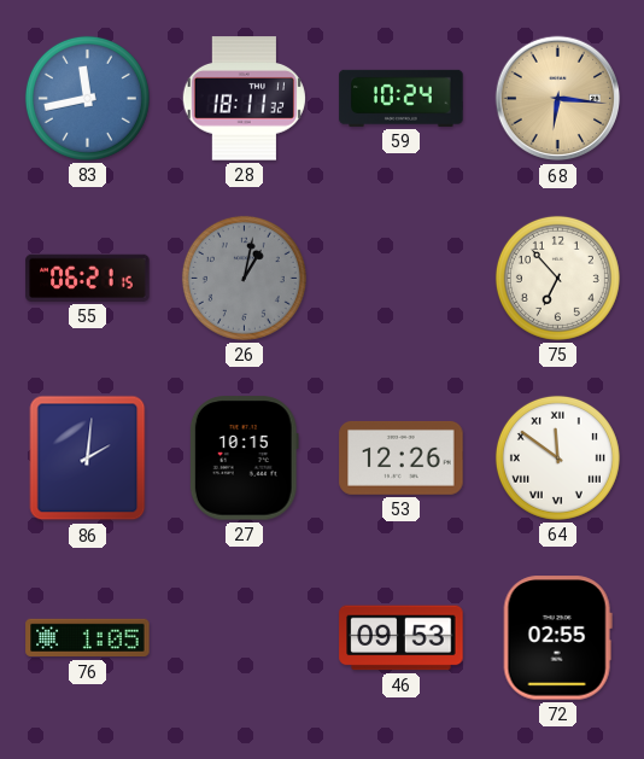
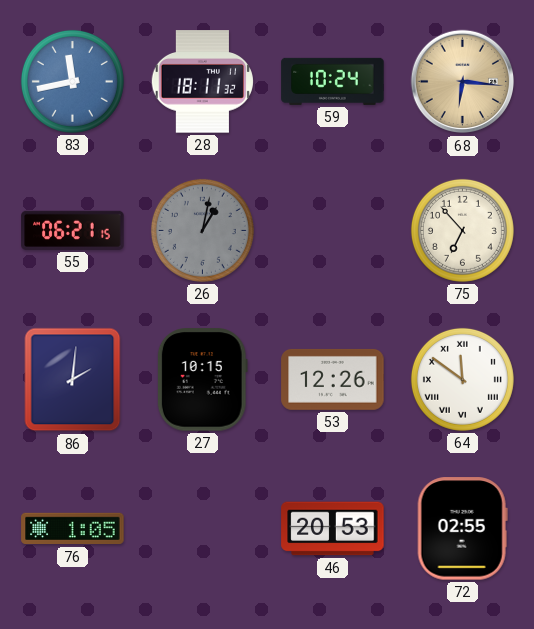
46: 09:53 -> 20:53
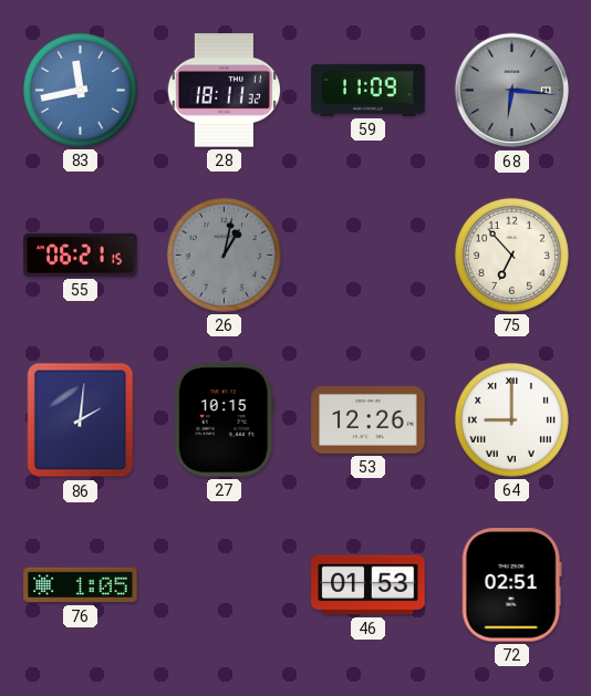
59: 10:24 -> 11:09
68 dial: champagne -> grey
64: 11:51 -> 9:00
46: 20:53 -> 01:53
72: 02:55 -> 02:51
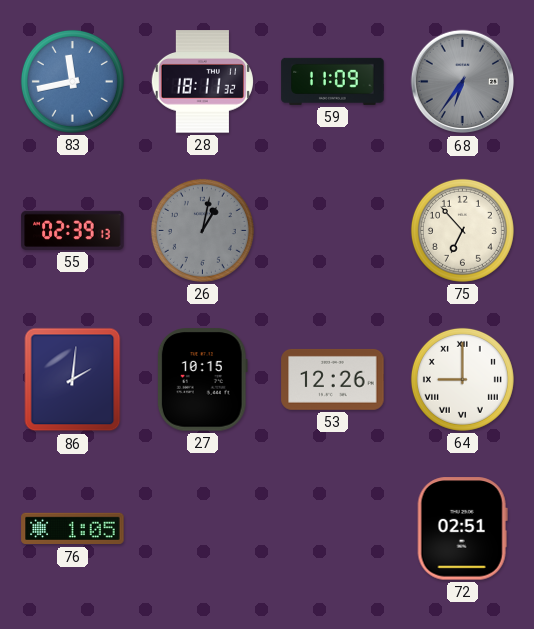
68: 6:16 -> 6:36
55: 06:21 -> 02:39
46: 01:53 -> none
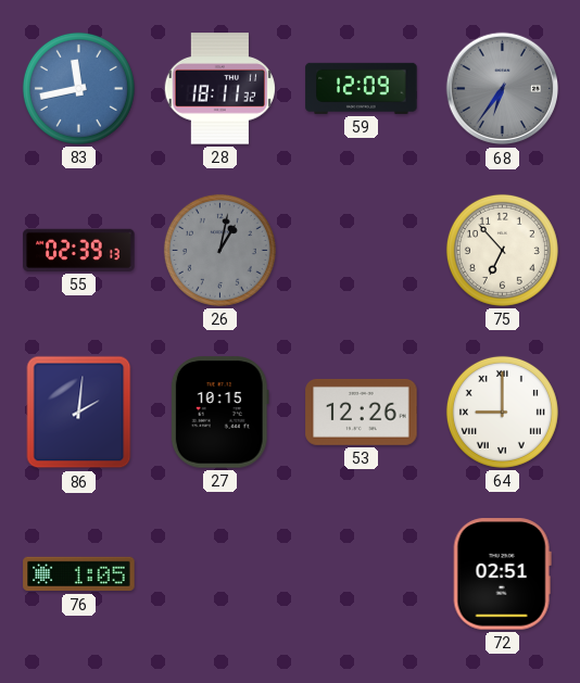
59: 11:09 -> 12:09
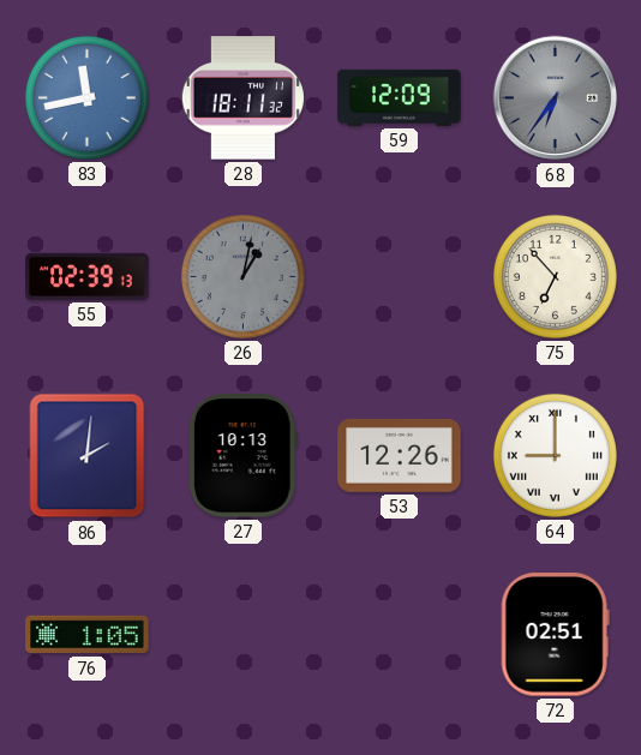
27: 10:15 -> 10:13
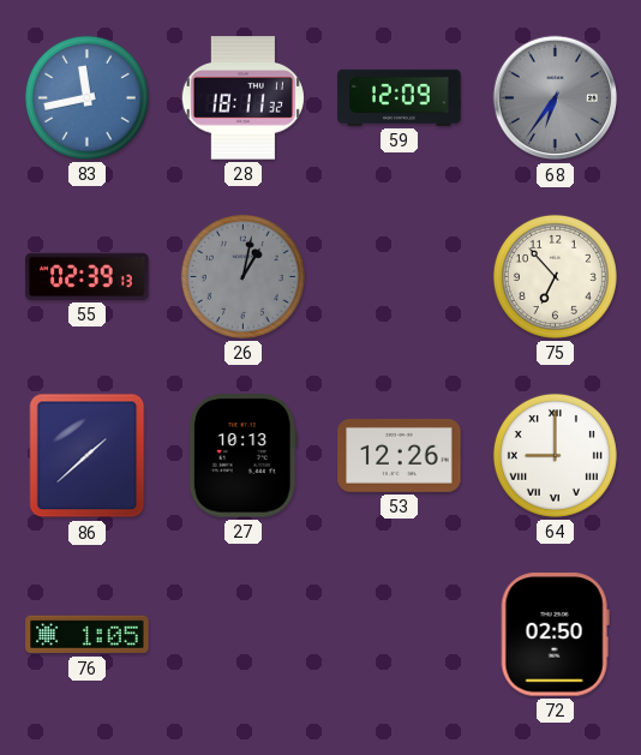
86: 2:01 -> 1:38
72: 02:51 -> 02:50
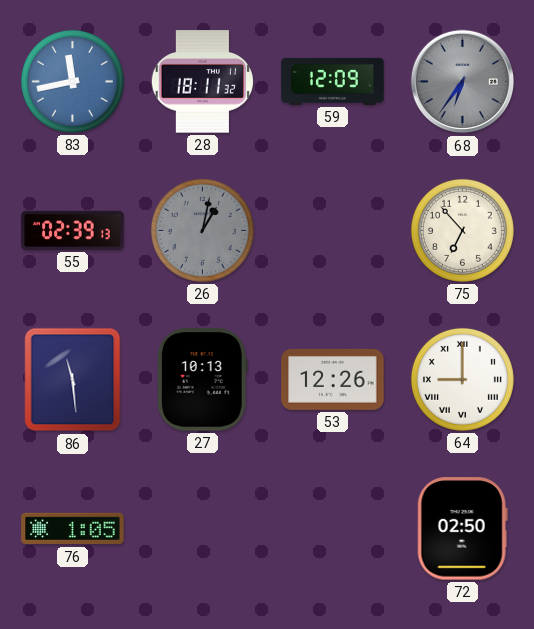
86: 1:38 -> 11:29
